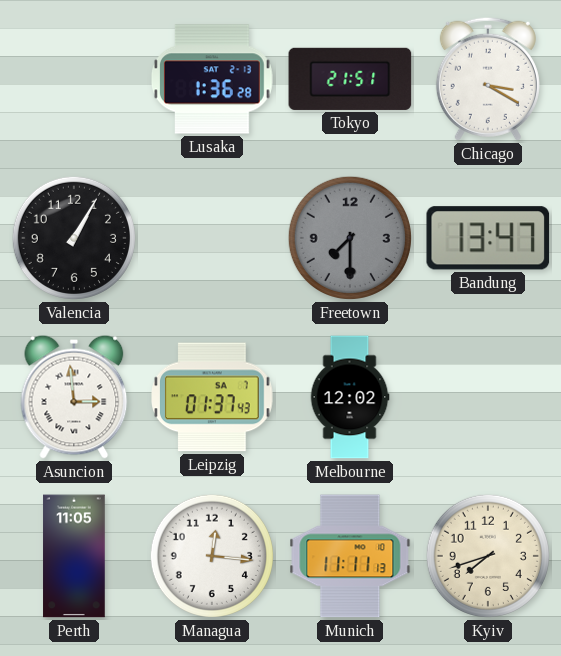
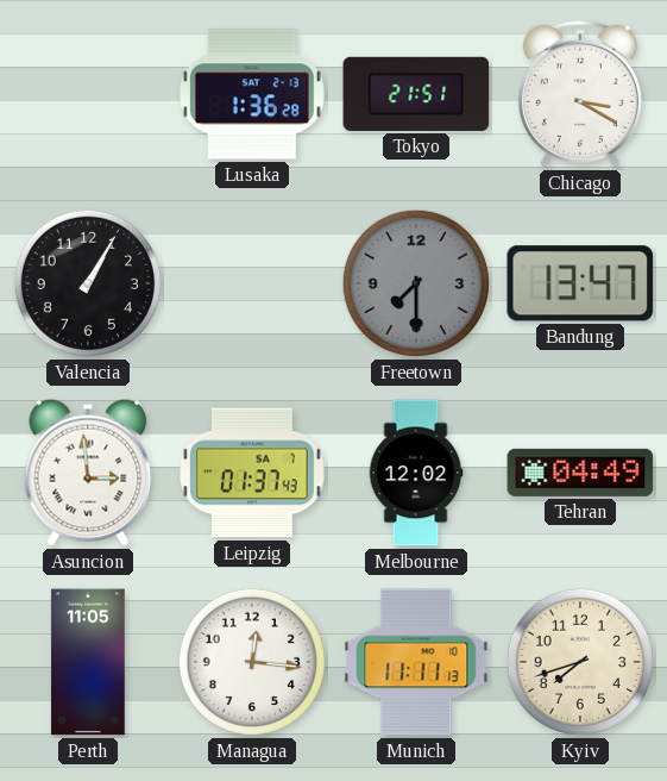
Tehran: none -> 04:49
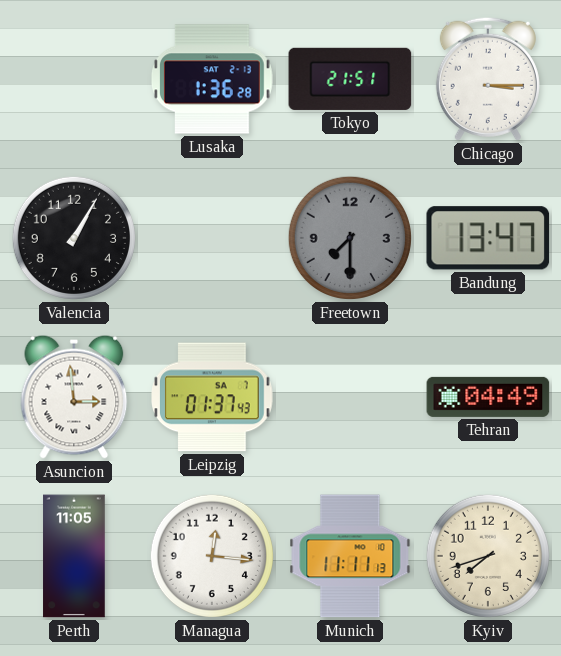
Chicago: 3:20 -> 3:15
Melbourne: 12:02 -> none
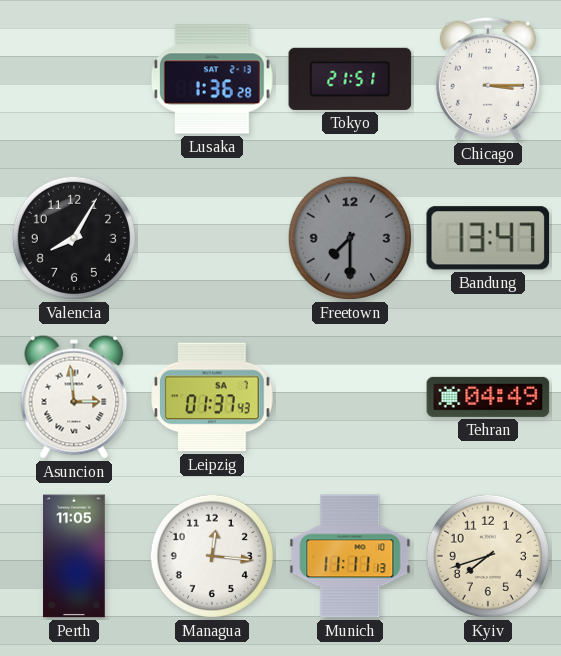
Valencia: 1:05 -> 8:05
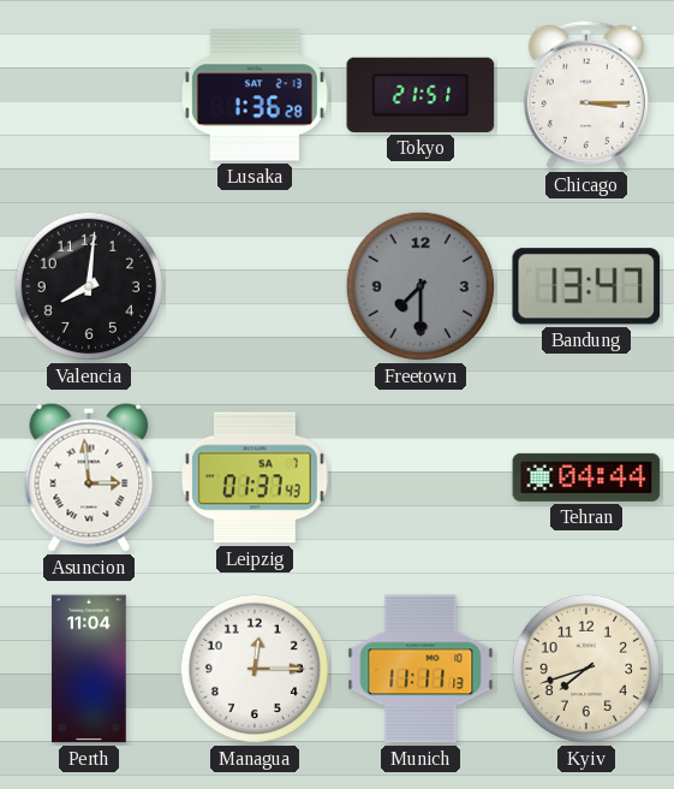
Valencia: 8:05 -> 8:01
Tehran: 04:49 -> 04:44
Perth: 11:05 -> 11:04
Managua: 12:16 -> 12:15
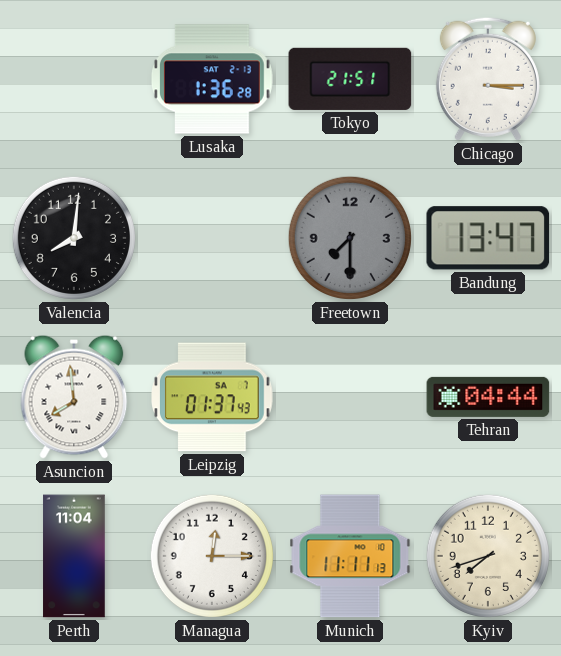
Asuncion: 2:59 -> 7:59
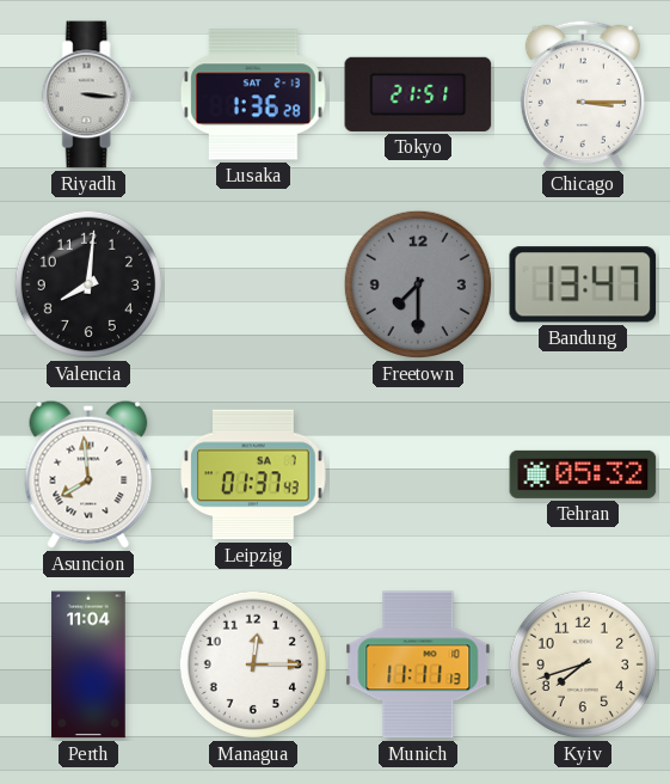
Riyadh: none -> 3:16
Tehran: 04:44 -> 05:32
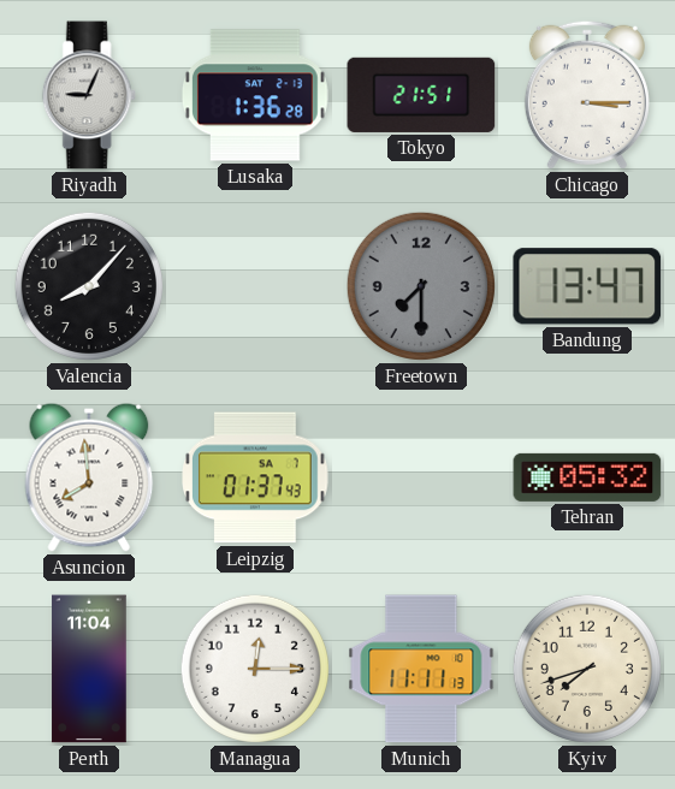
Riyadh: 3:16 -> 9:04
Valencia: 8:01 -> 8:07
